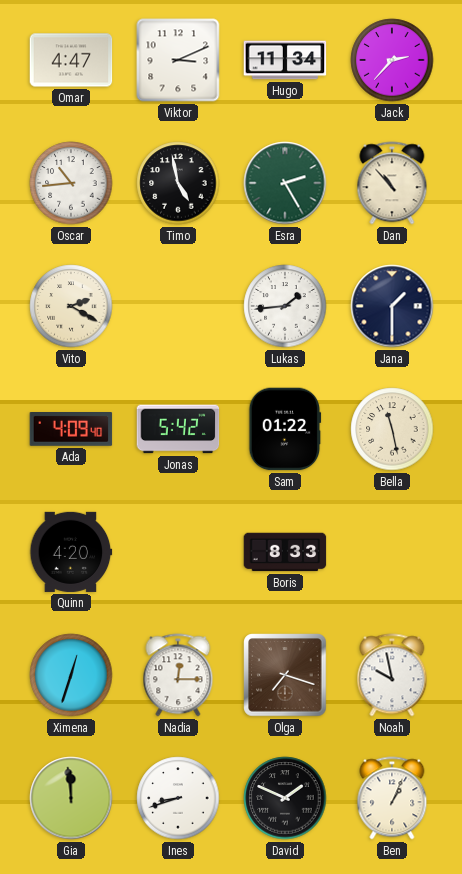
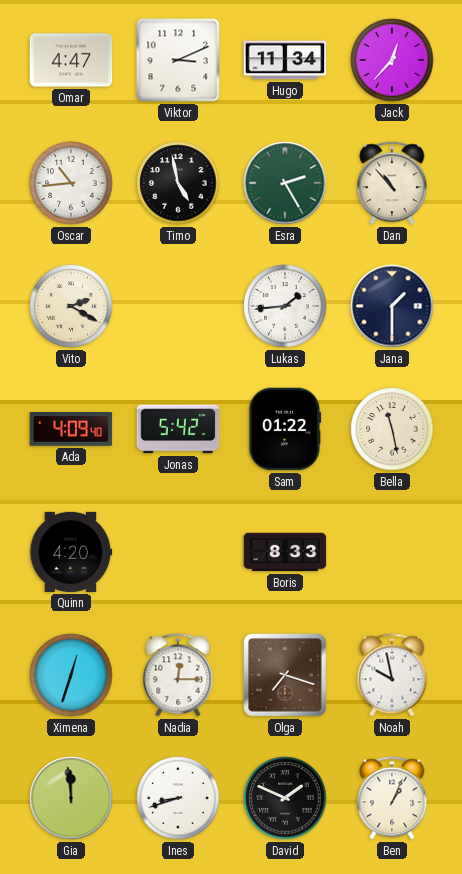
Jack: 2:37 -> 12:37
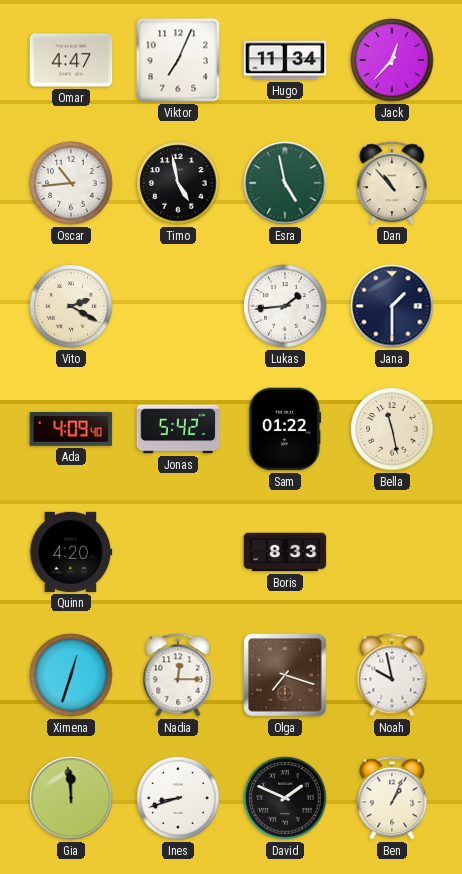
Viktor: 3:11 -> 7:04
Esra: 2:25 -> 4:58
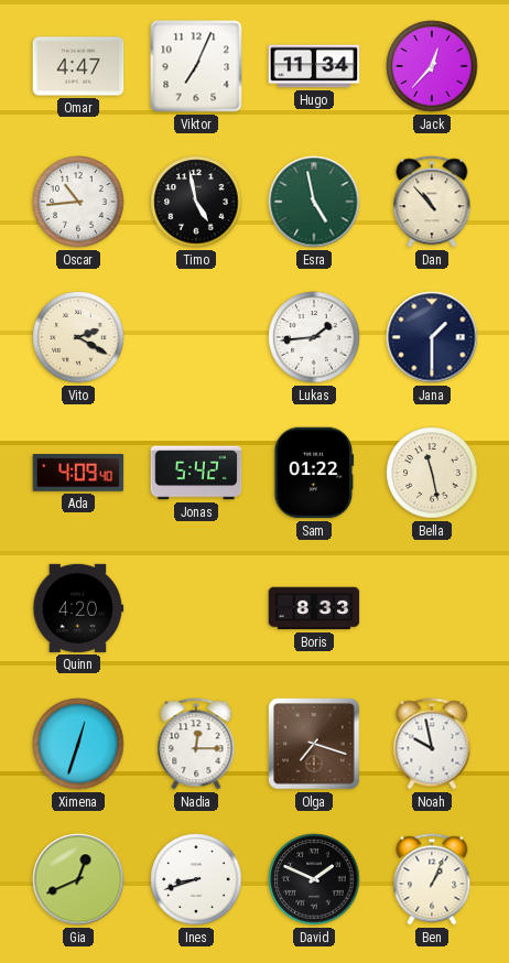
Gia: 11:59 -> 12:41
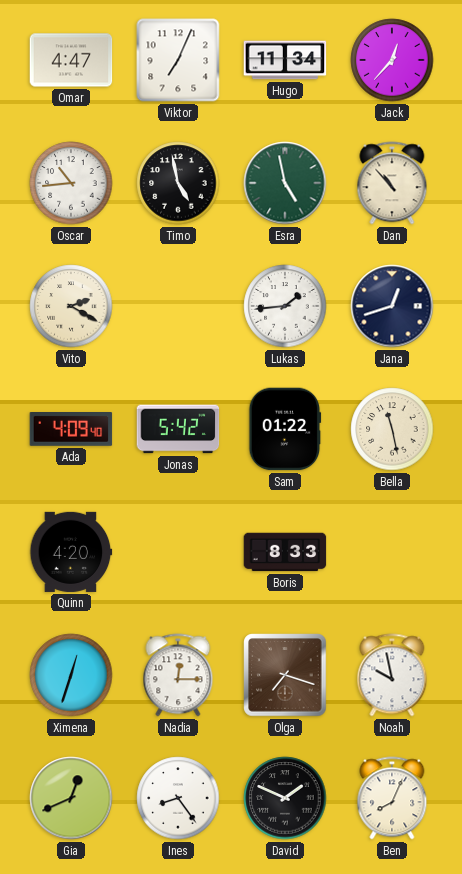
Jana: 1:30 -> 12:42
Ines: 8:42 -> 8:24
Ben: 1:04 -> 8:04
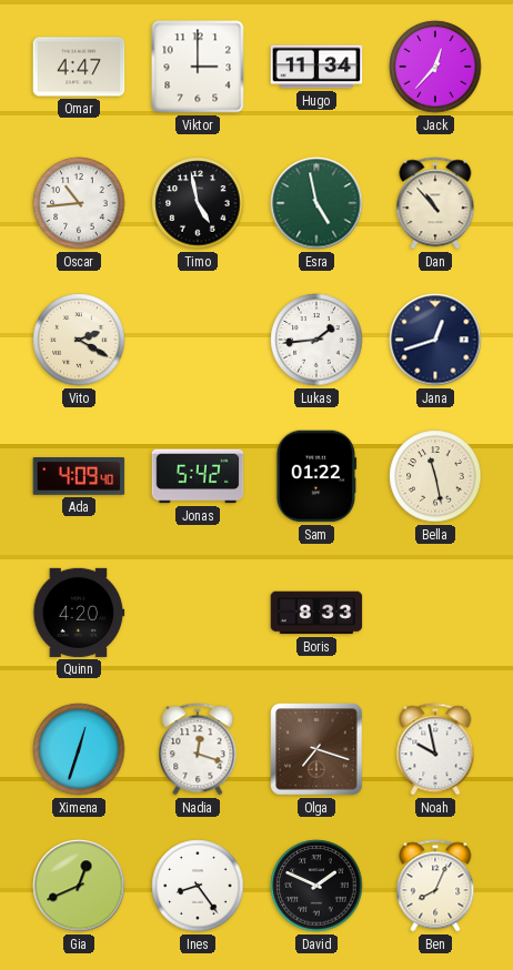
Viktor: 7:04 -> 3:00
Nadia: 12:15 -> 12:18
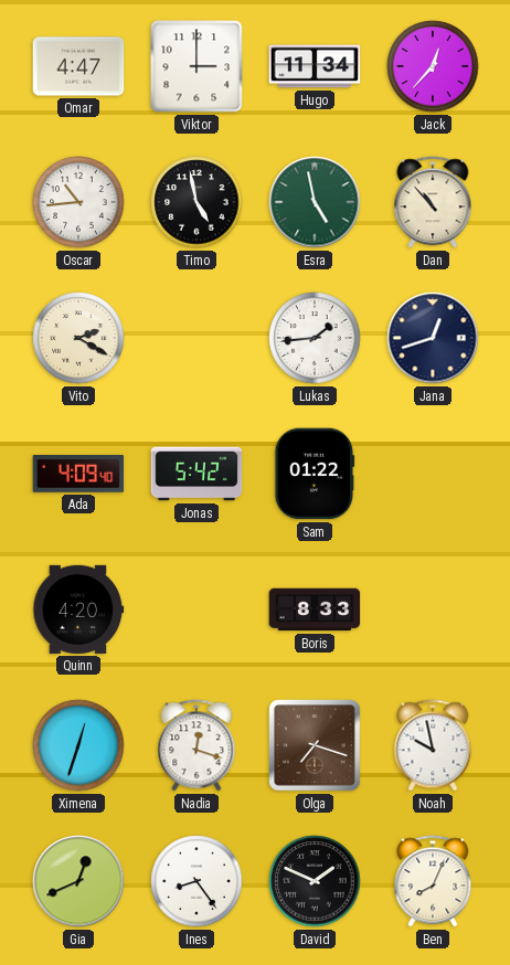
Bella: 11:28 -> none
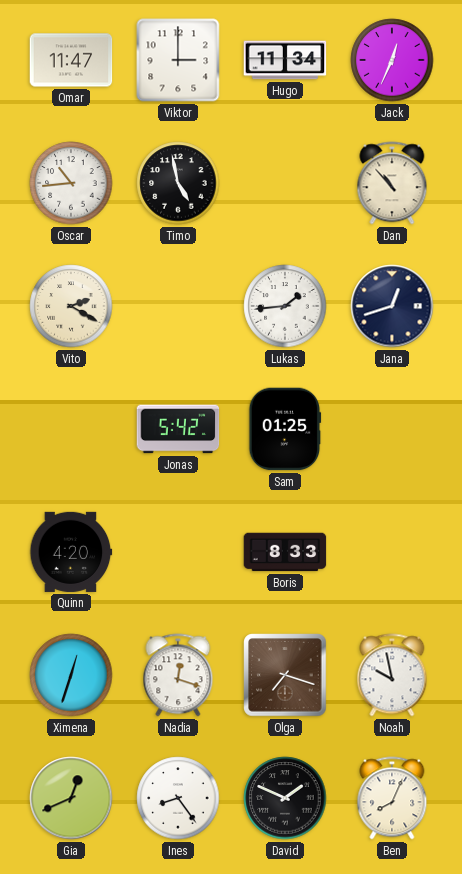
Omar: 4:47 -> 11:47
Jack: 12:37 -> 12:34
Esra: 4:58 -> none
Ada: 4:09 -> none
Sam: 01:22 -> 01:25
